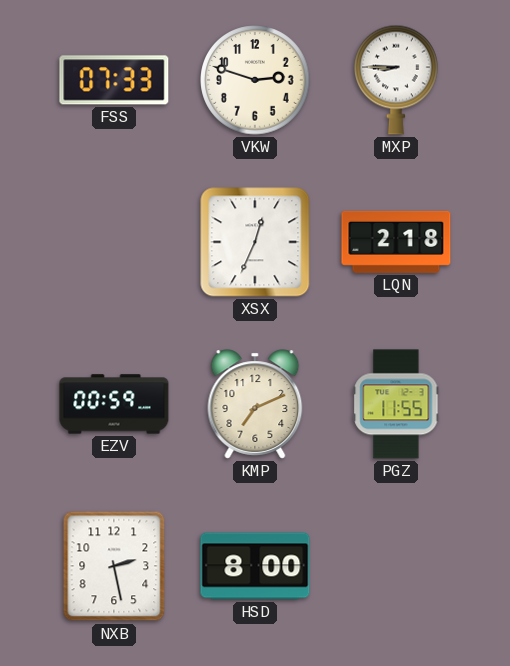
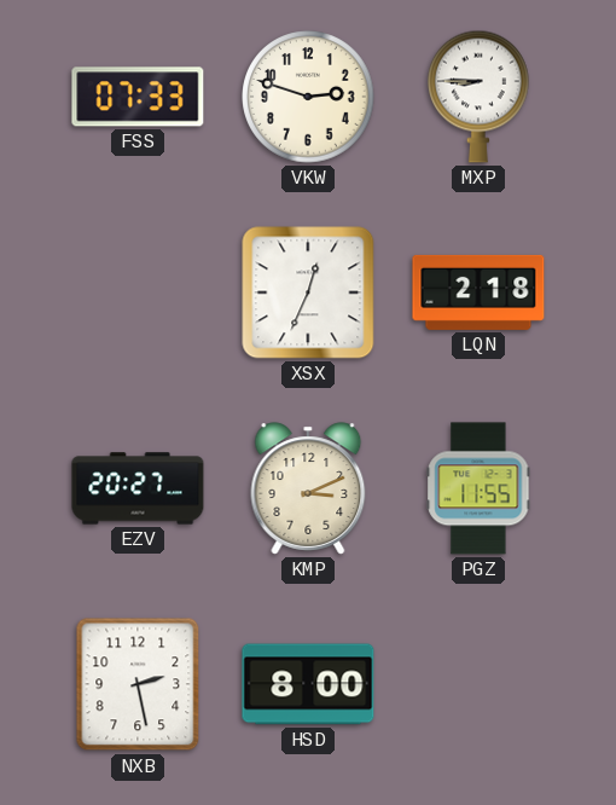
EZV: 00:59 -> 20:27
KMP: 7:11 -> 3:11
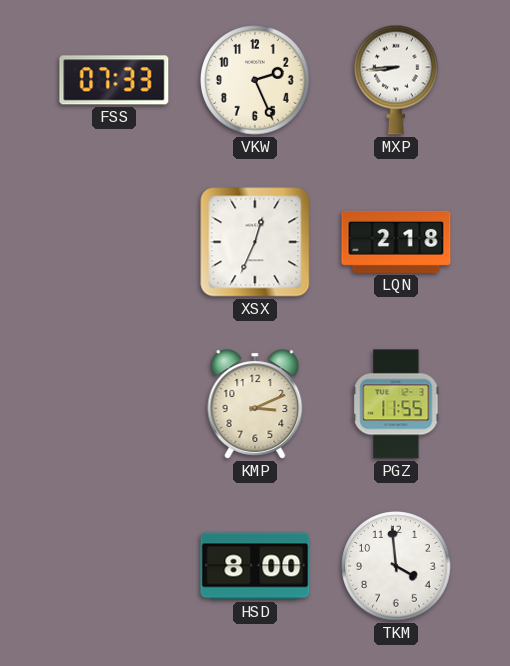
VKW: 2:48 -> 2:26
MXP: 8:45 -> 8:44
EZV: 20:27 -> none
NXB: 2:28 -> none
TKM: none -> 3:59
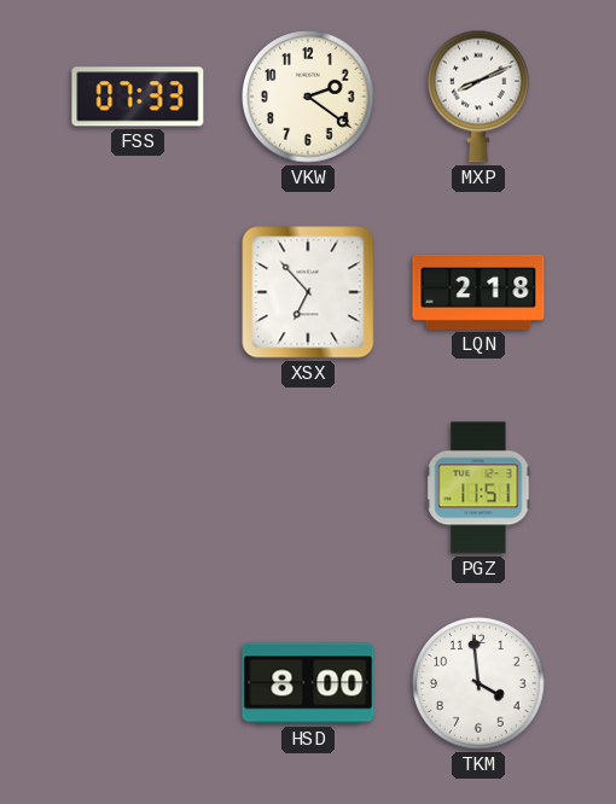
VKW: 2:26 -> 2:21
MXP: 8:44 -> 8:11
XSX: 12:34 -> 6:53
KMP: 3:11 -> none
PGZ: 11:55 -> 11:51
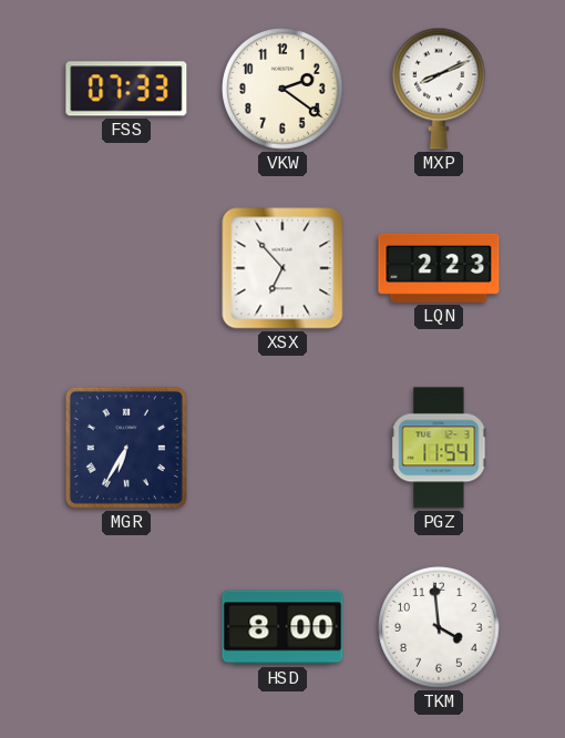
LQN: 2:18 -> 2:23
MGR: none -> 6:35
PGZ: 11:51 -> 11:54
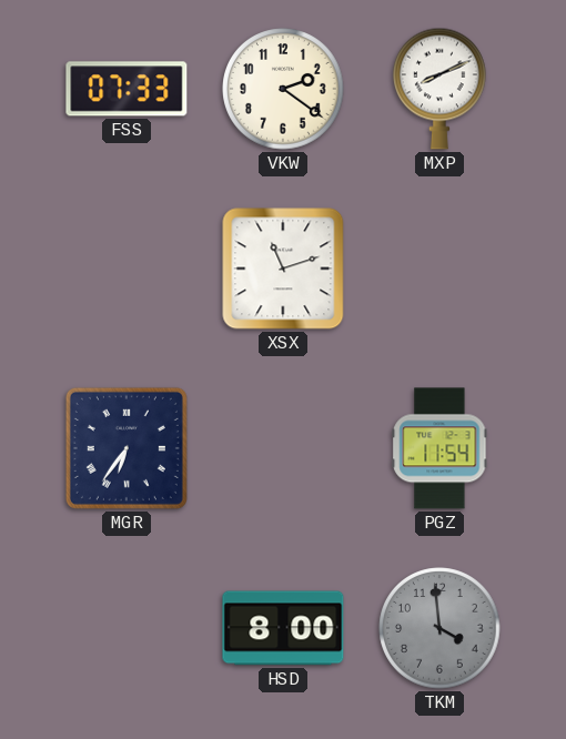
XSX: 6:53 -> 11:12
LQN: 2:23 -> none
MGR: 6:35 -> 6:36
TKM dial: white -> grey
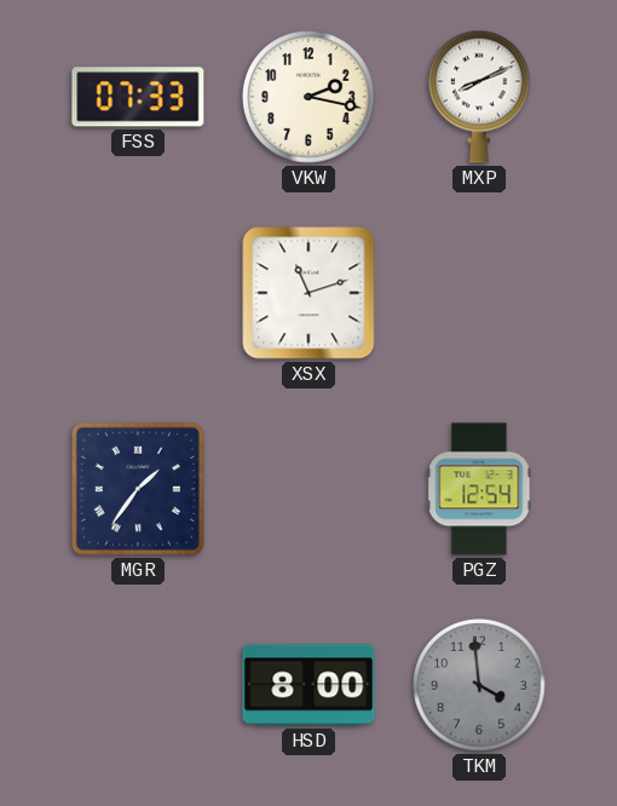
VKW: 2:21 -> 2:17
MGR: 6:36 -> 1:36
PGZ: 11:54 -> 12:54
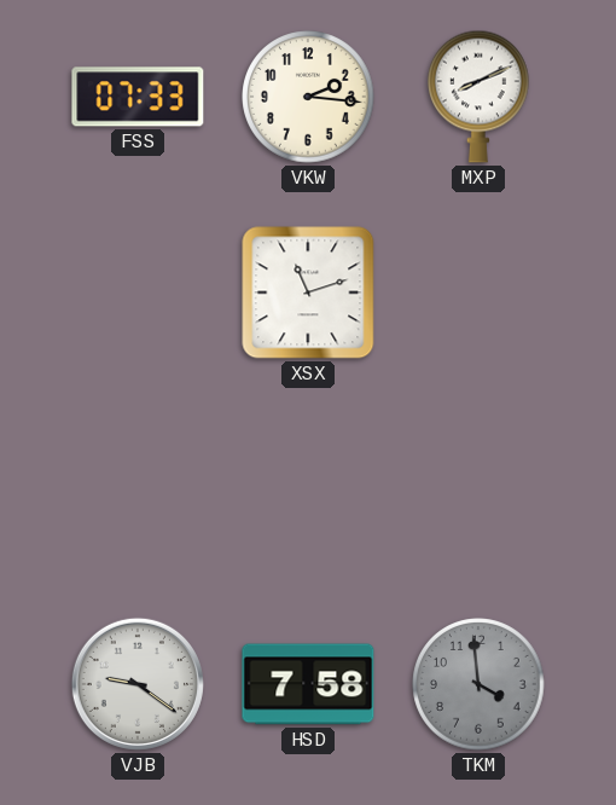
VKW: 2:17 -> 2:16
MGR: 1:36 -> none
PGZ: 12:54 -> none
VJB: none -> 9:21
HSD: 8:00 -> 7:58
